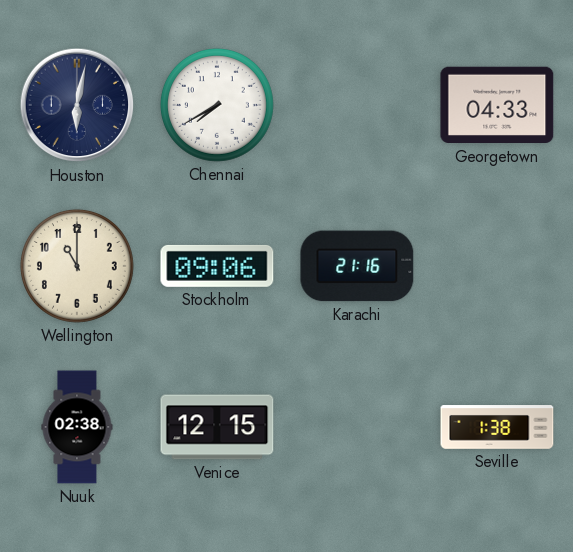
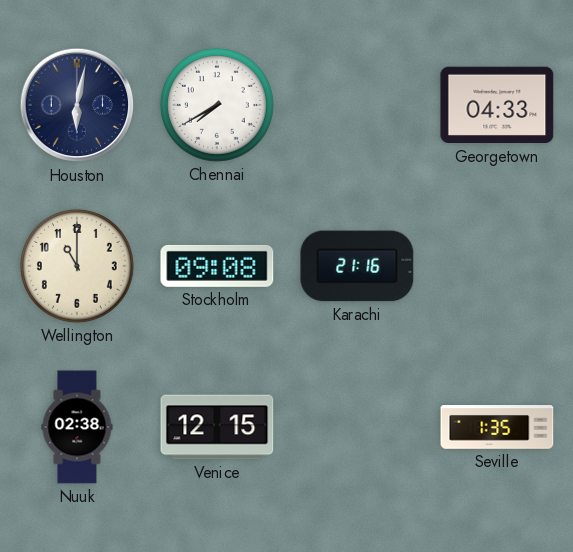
Stockholm: 09:06 -> 09:08
Seville: 1:38 -> 1:35
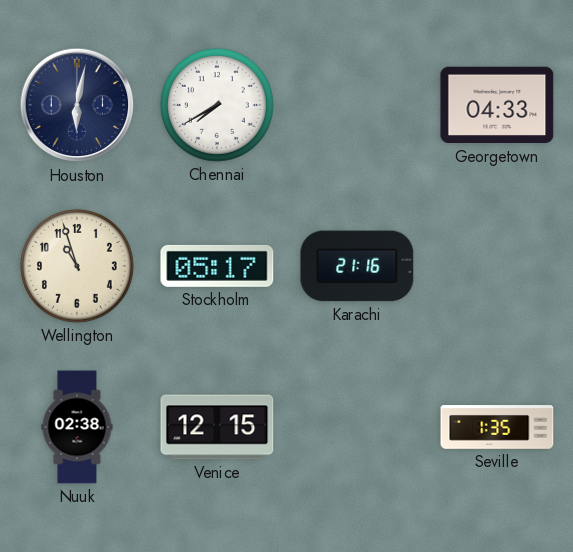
Wellington: 11:00 -> 10:57
Stockholm: 09:08 -> 05:17
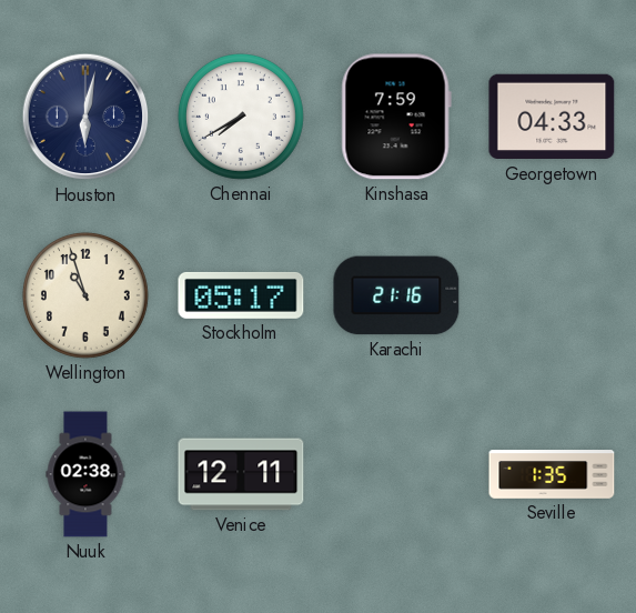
Kinshasa: none -> 7:59
Venice: 12:15 -> 12:11
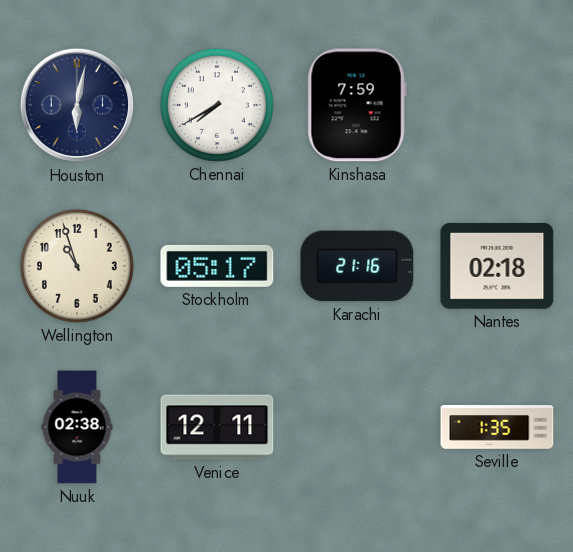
Georgetown: 04:33 -> none
Nantes: none -> 02:18
